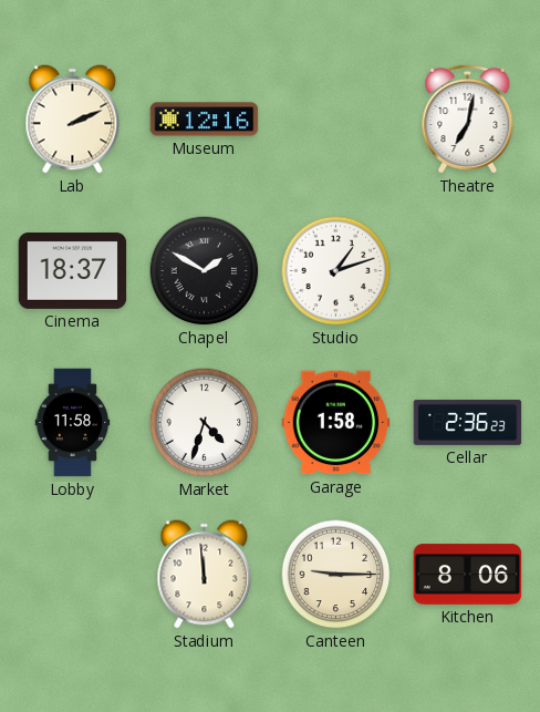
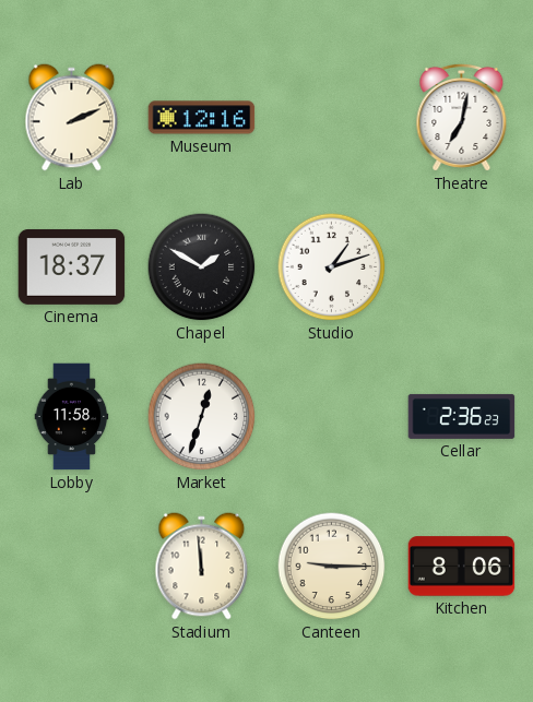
Market: 4:33 -> 12:33
Garage: 1:58 -> none
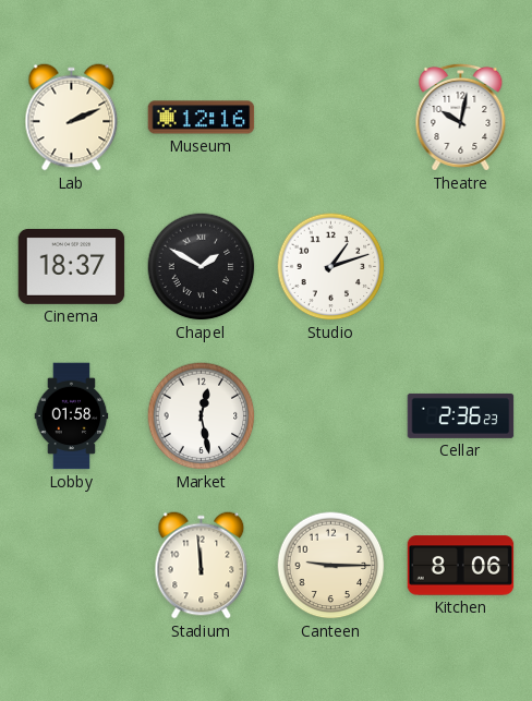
Theatre: 7:02 -> 10:02
Lobby: 11:58 -> 01:58
Market: 12:33 -> 12:28
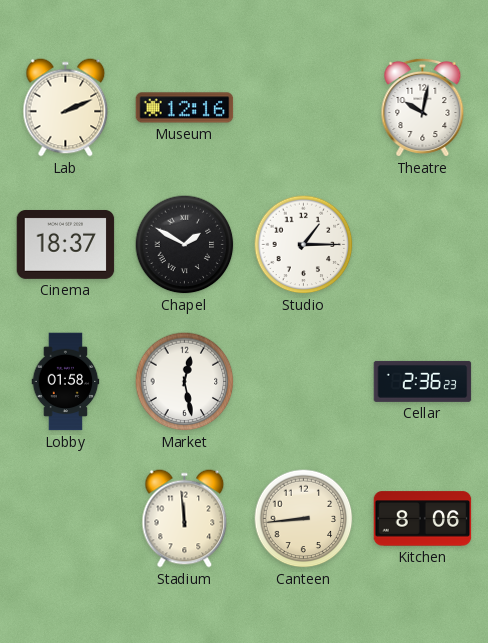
Studio: 1:12 -> 1:15
Canteen: 9:15 -> 8:44
